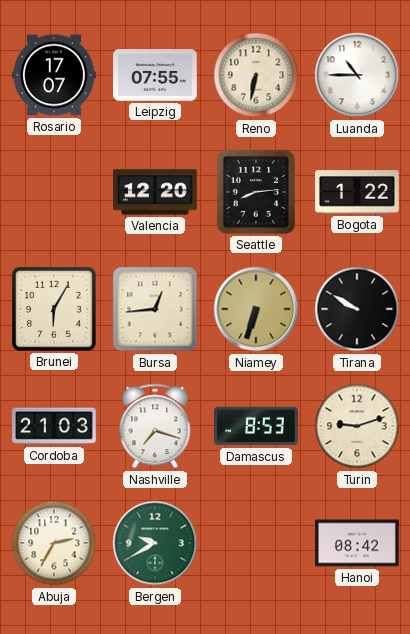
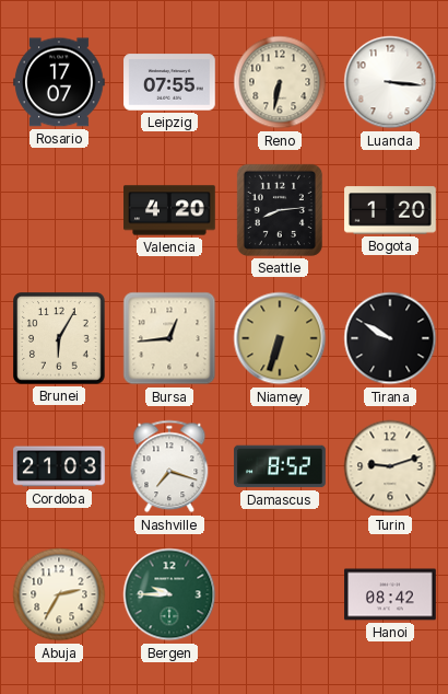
Luanda: 10:45 -> 3:16
Valencia: 12:20 -> 4:20
Bogota: 1:22 -> 1:20
Damascus: 8:53 -> 8:52
Bergen: 9:40 -> 9:45
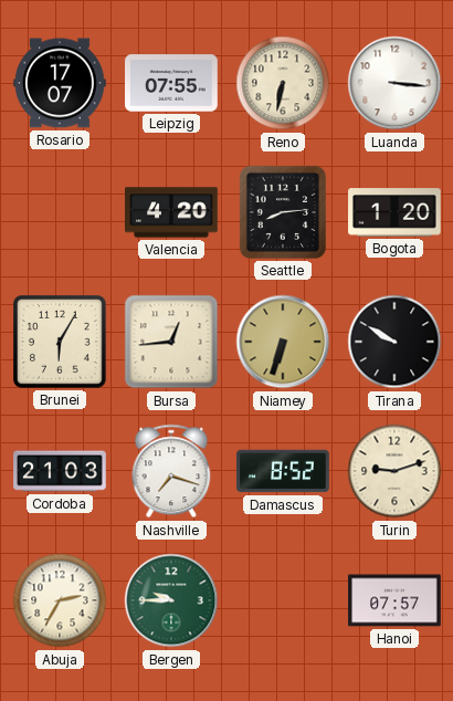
Hanoi: 08:42 -> 07:57
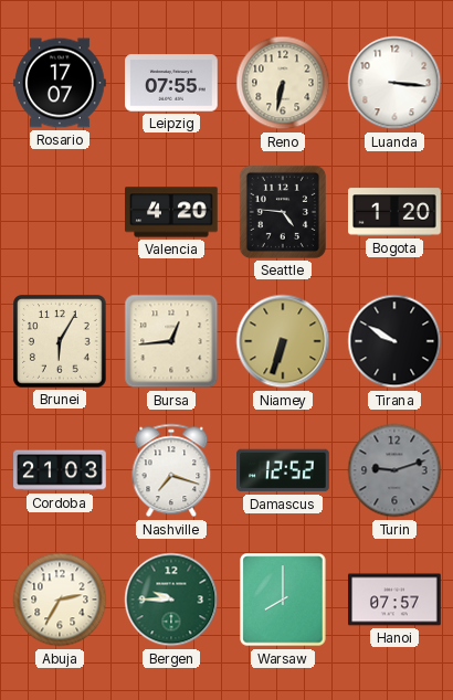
Seattle: 8:14 -> 4:46
Damascus: 8:52 -> 12:52
Turin dial: cream -> grey
Warsaw: none -> 8:00
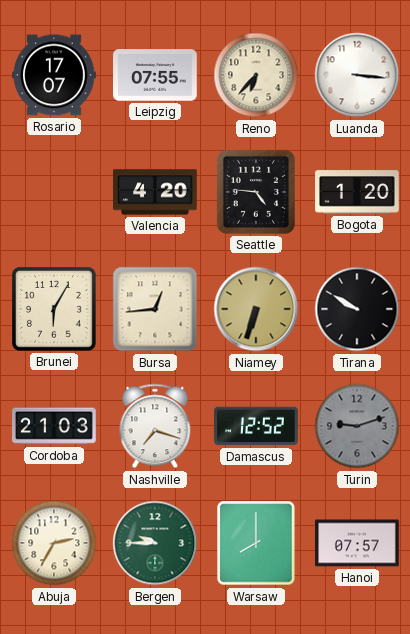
Reno: 6:32 -> 6:37
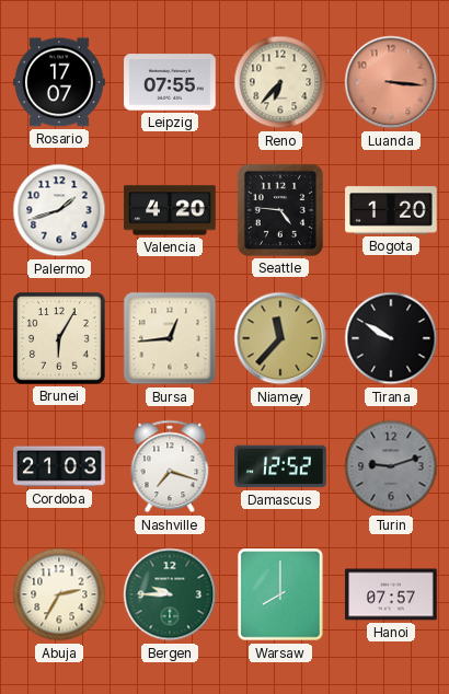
Luanda dial: white -> salmon
Palermo: none -> 1:42
Niamey: 6:33 -> 11:37
